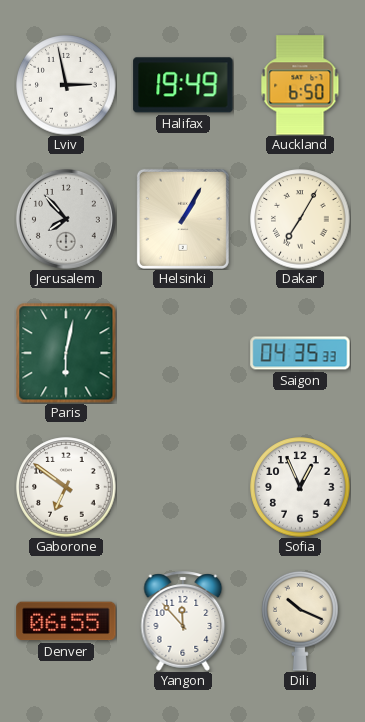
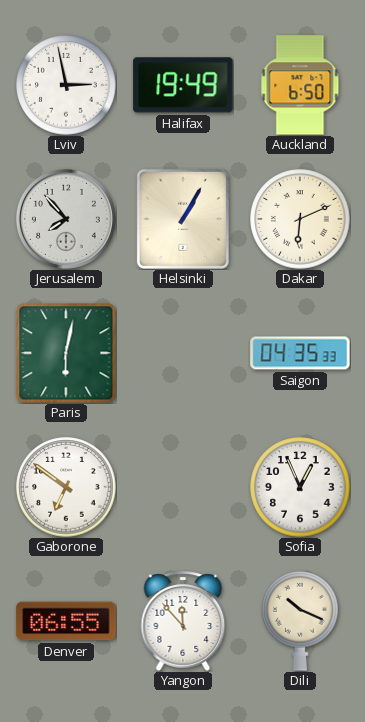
Dakar: 7:05 -> 6:11
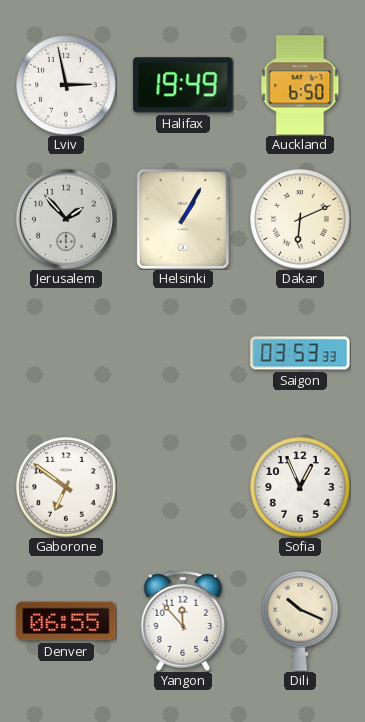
Jerusalem: 7:53 -> 1:53
Paris: 6:02 -> none
Saigon: 04:35 -> 03:53
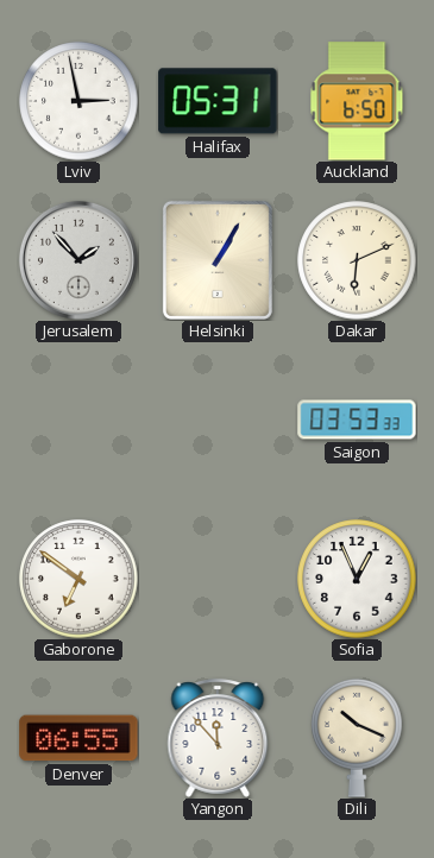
Halifax: 19:49 -> 05:31
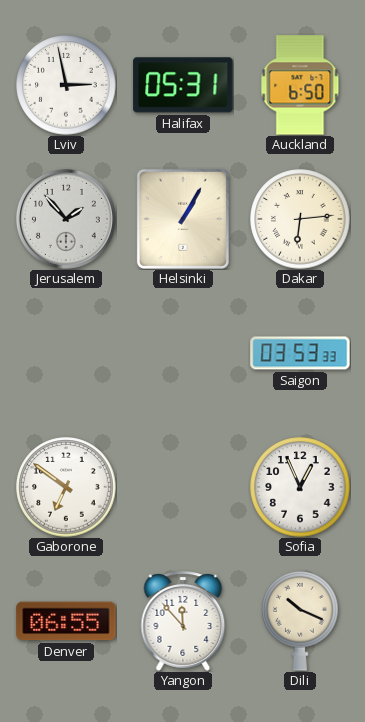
Dakar: 6:11 -> 6:14
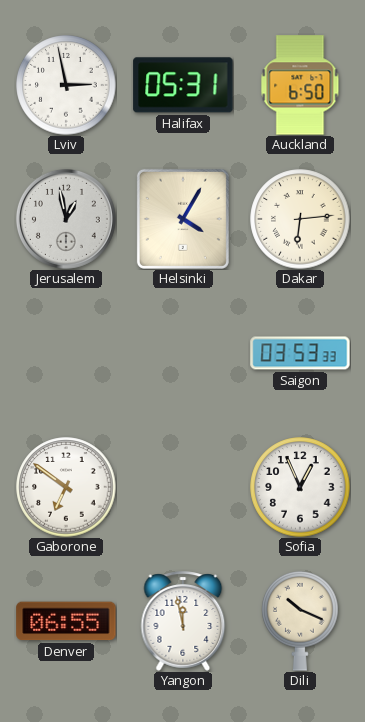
Jerusalem: 1:53 -> 12:58
Helsinki: 1:05 -> 4:05
Yangon: 11:53 -> 11:58
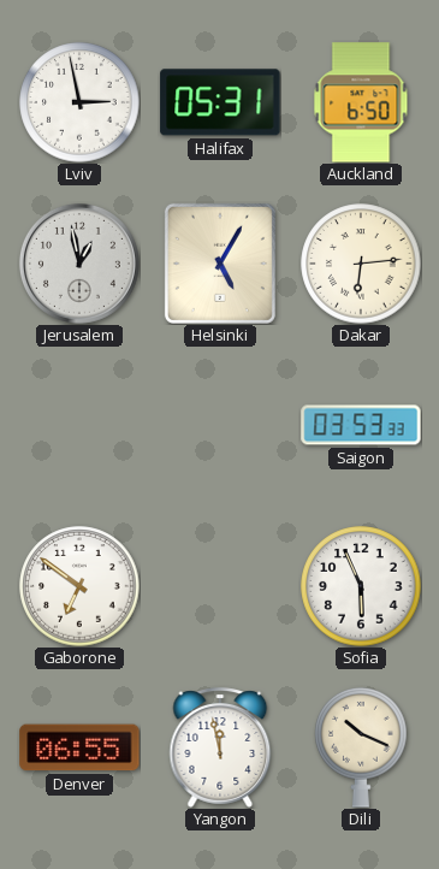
Helsinki: 4:05 -> 5:05
Sofia: 12:56 -> 5:56
